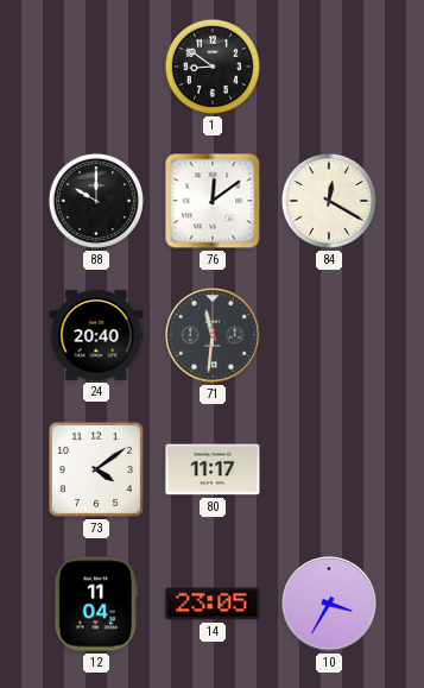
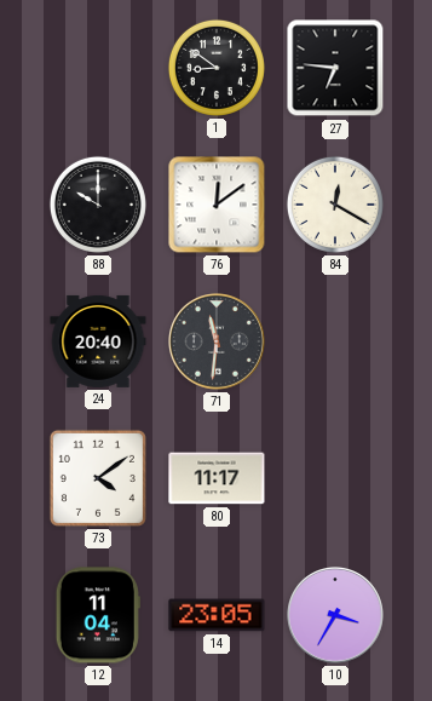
27: none -> 6:46
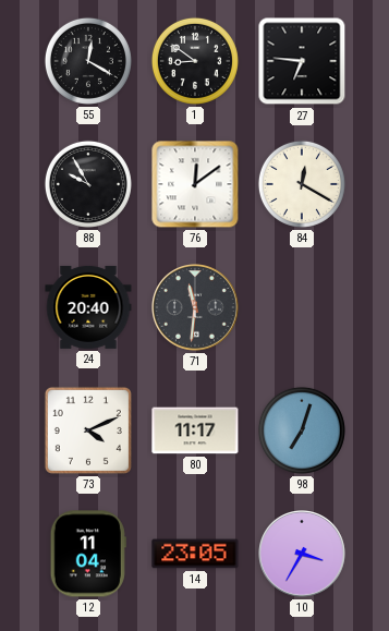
55: none -> 12:20
88: 10:00 -> 9:55
73: 4:09 -> 4:11
98: none -> 7:03
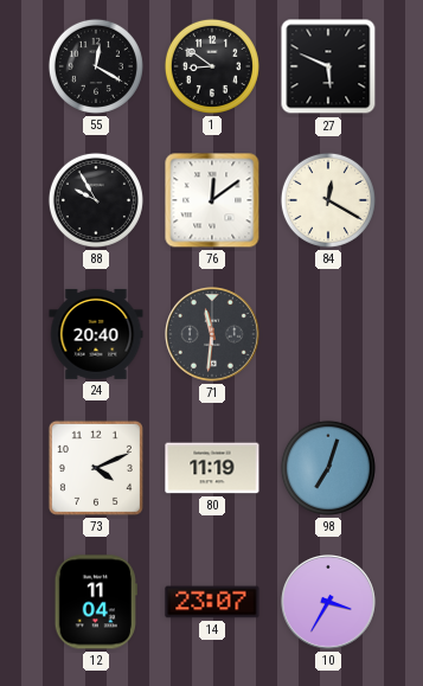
27: 6:46 -> 5:49
80: 11:17 -> 11:19
14: 23:05 -> 23:07
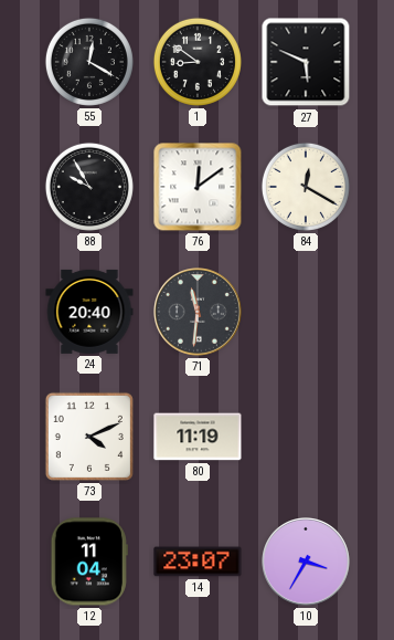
98: 7:03 -> none
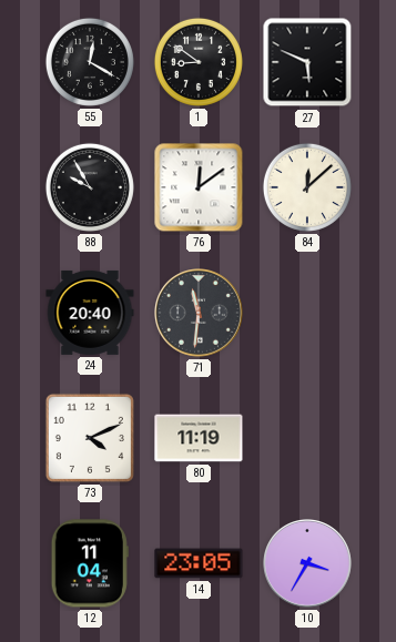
84: 12:20 -> 12:08
14: 23:07 -> 23:05
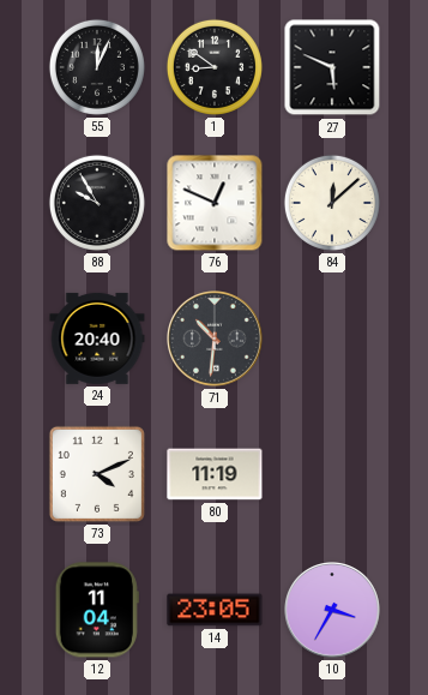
55: 12:20 -> 12:04
76: 12:09 -> 12:49
71: 11:31 -> 10:31
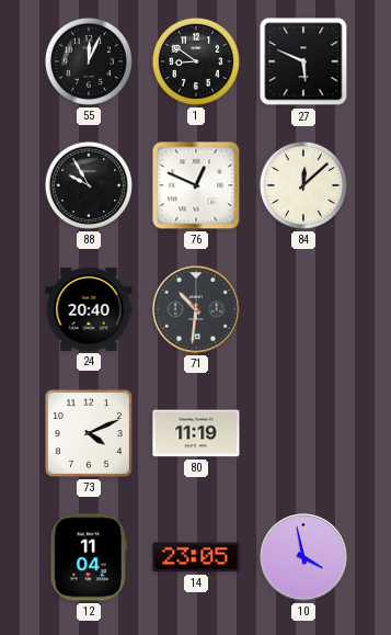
10: 3:35 -> 3:58
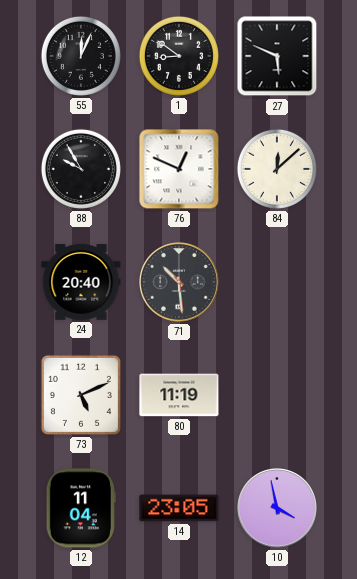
71: 10:31 -> 10:29
73: 4:11 -> 5:11
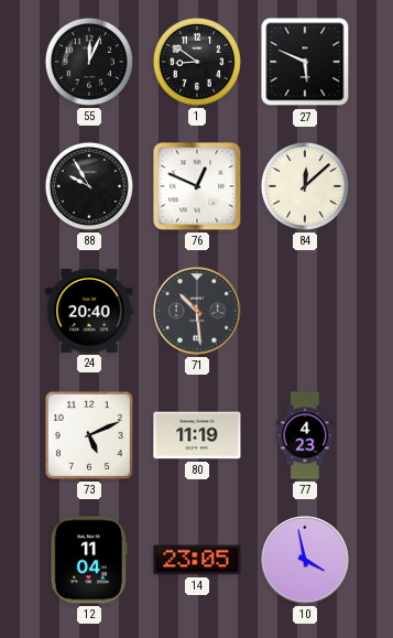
77: none -> 4:23
